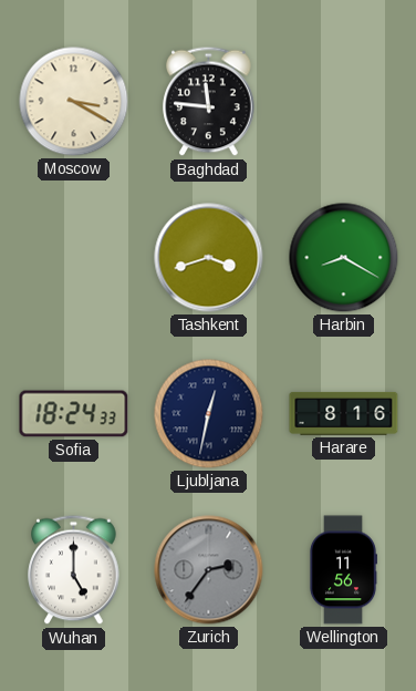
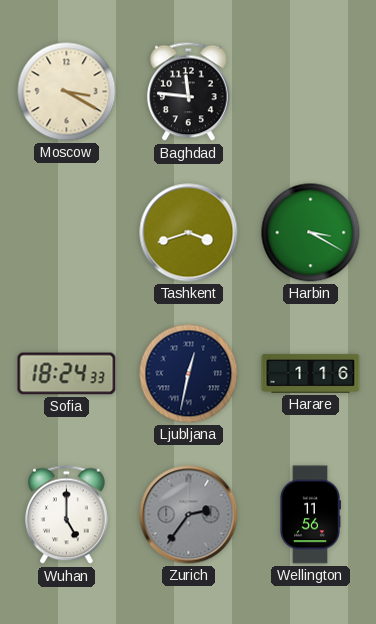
Harbin: 8:20 -> 3:20
Harare: 8:16 -> 1:16
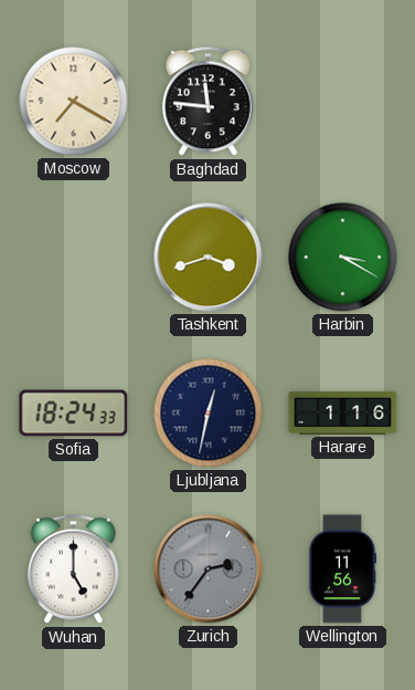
Moscow: 3:20 -> 7:20
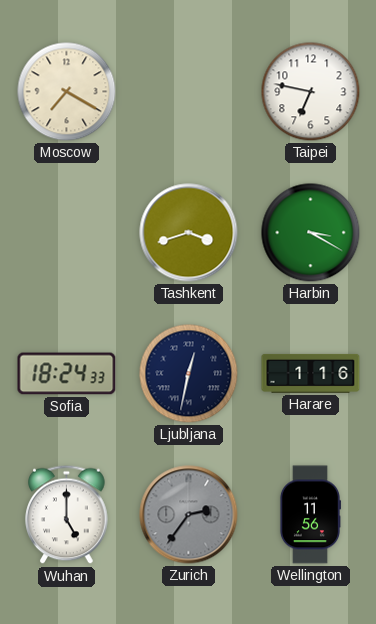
Baghdad: 11:46 -> none
Taipei: none -> 6:47
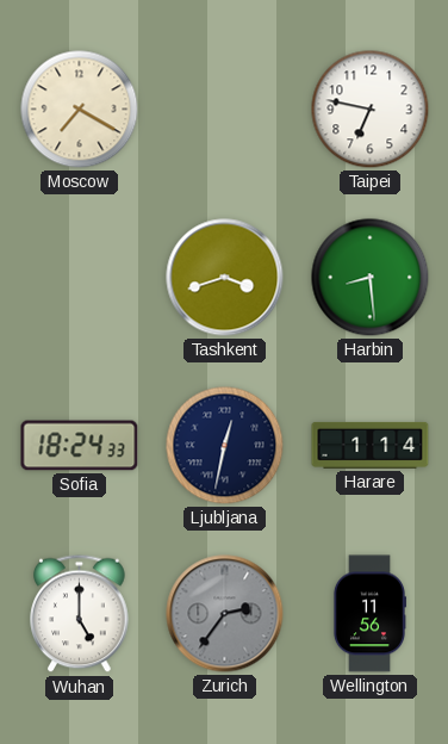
Harbin: 3:20 -> 8:29
Harare: 1:16 -> 1:14
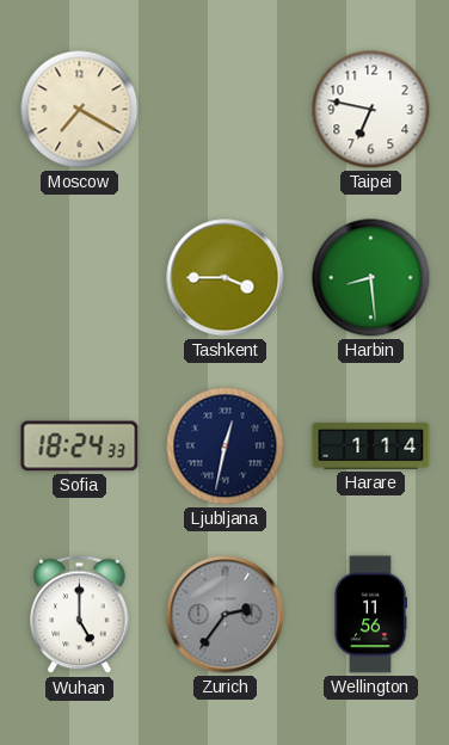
Tashkent: 3:42 -> 3:45
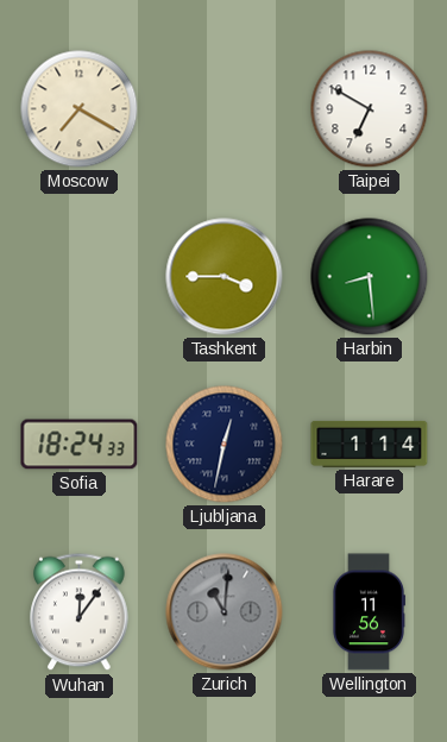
Taipei: 6:47 -> 6:50
Wuhan: 5:00 -> 12:06
Zurich: 2:36 -> 11:01
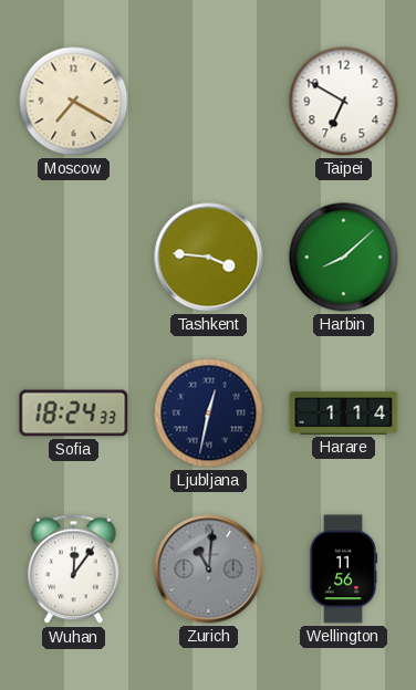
Tashkent: 3:45 -> 3:46
Harbin: 8:29 -> 8:08
